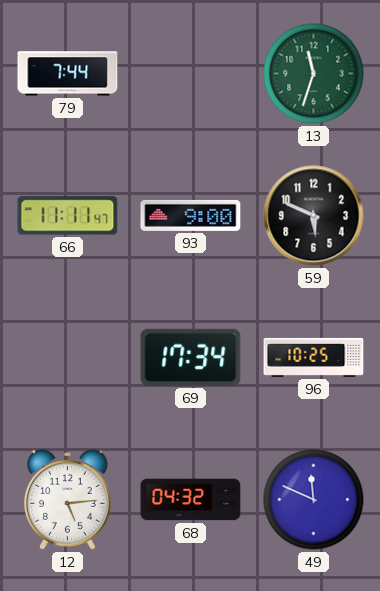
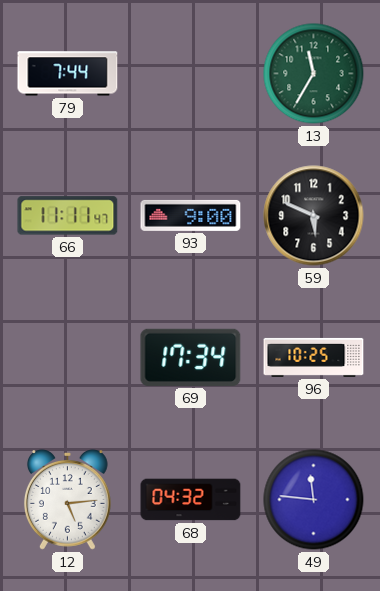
13: 11:33 -> 11:35
49: 11:49 -> 11:46
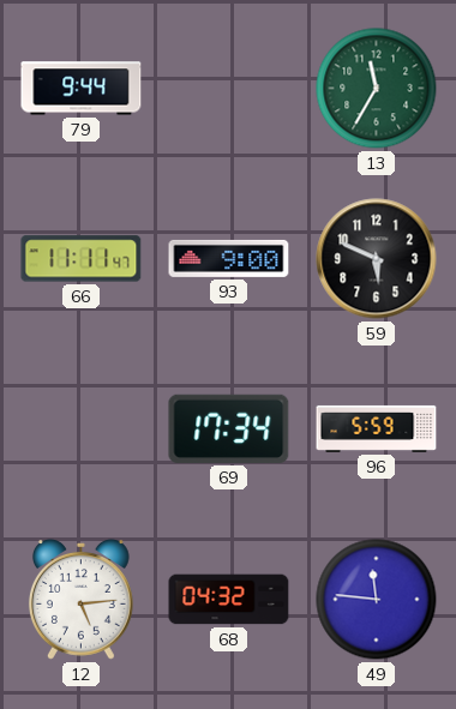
79: 7:44 -> 9:44
96: 10:25 -> 5:59
